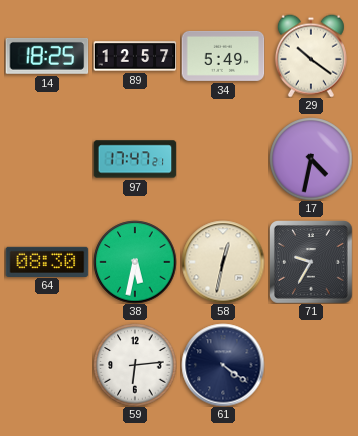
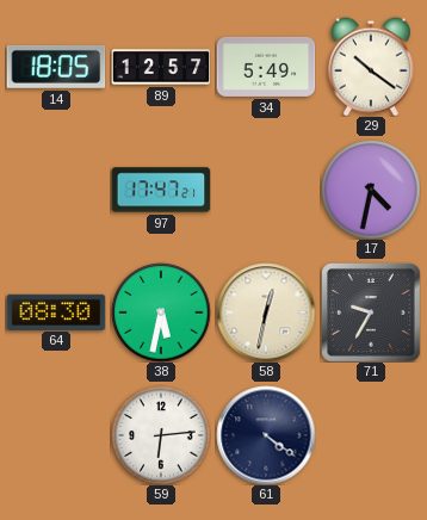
14: 18:25 -> 18:05
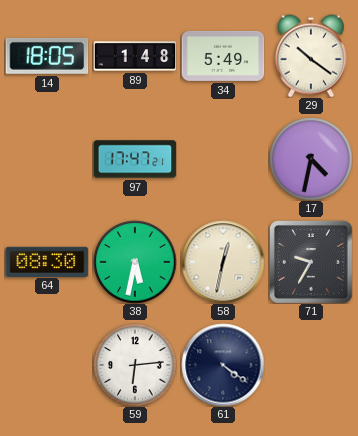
89: 12:57 -> 1:48
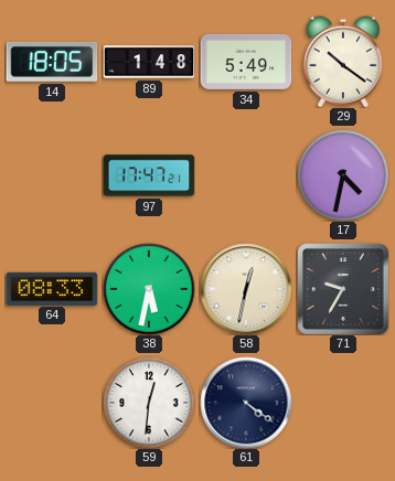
64: 08:30 -> 08:33
59: 6:14 -> 12:31
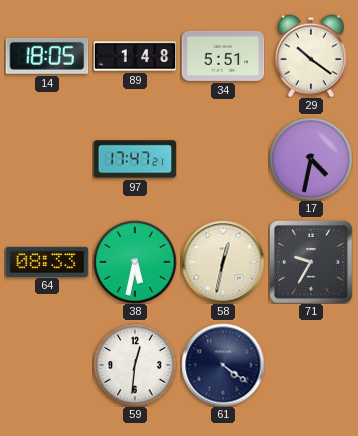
34: 5:49 -> 5:51
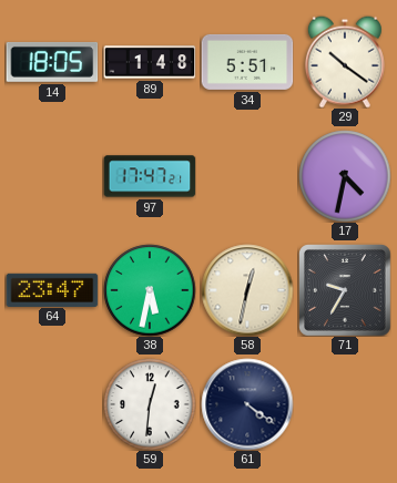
64: 08:33 -> 23:47
